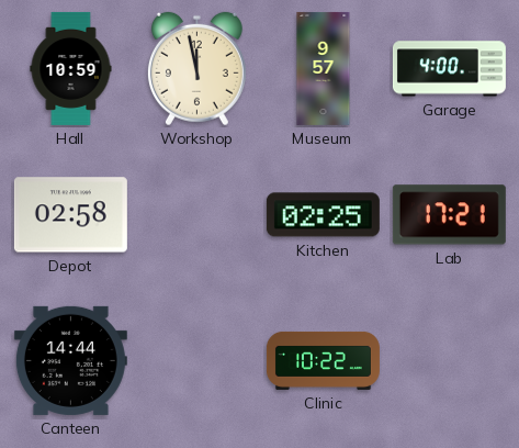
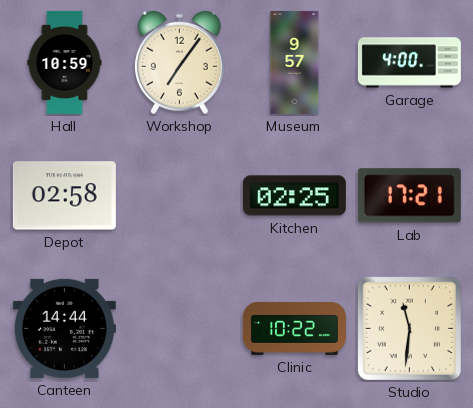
Workshop: 11:58 -> 7:06
Studio: none -> 11:31
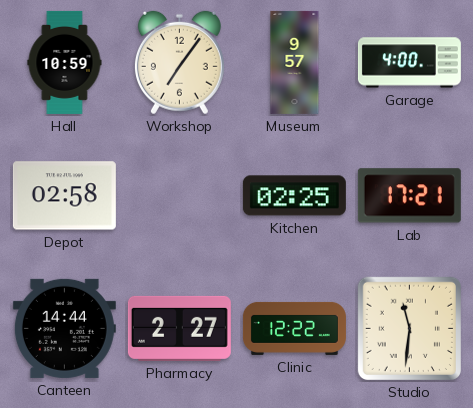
Pharmacy: none -> 2:27
Clinic: 10:22 -> 12:22
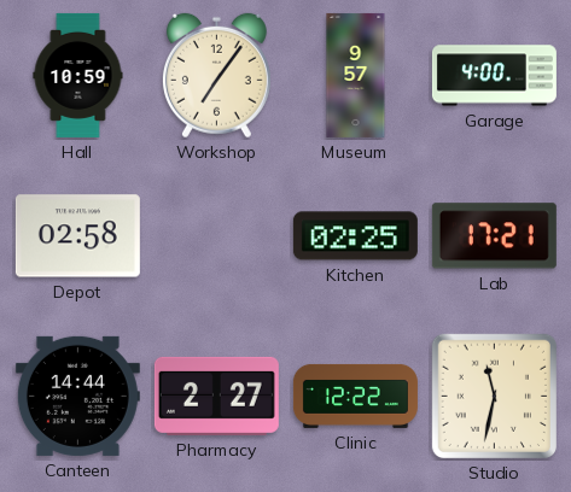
Studio: 11:31 -> 11:32
